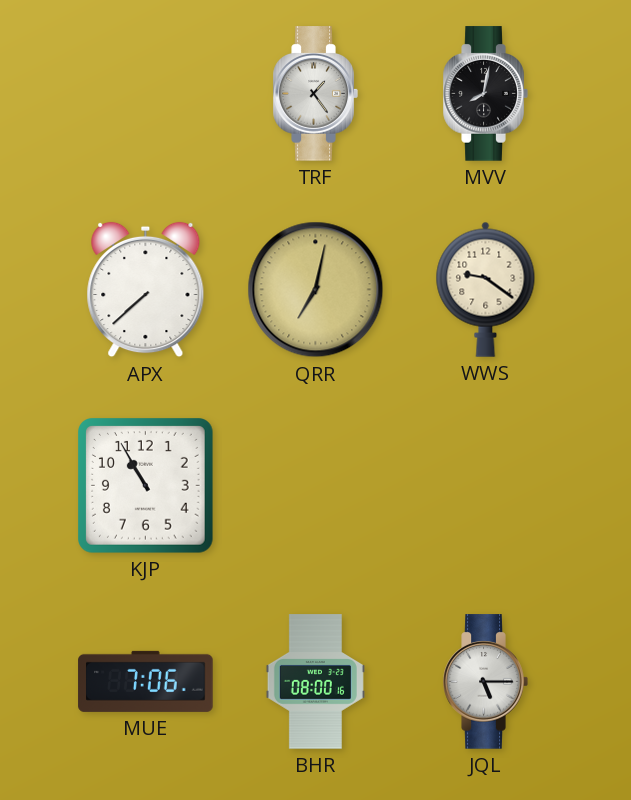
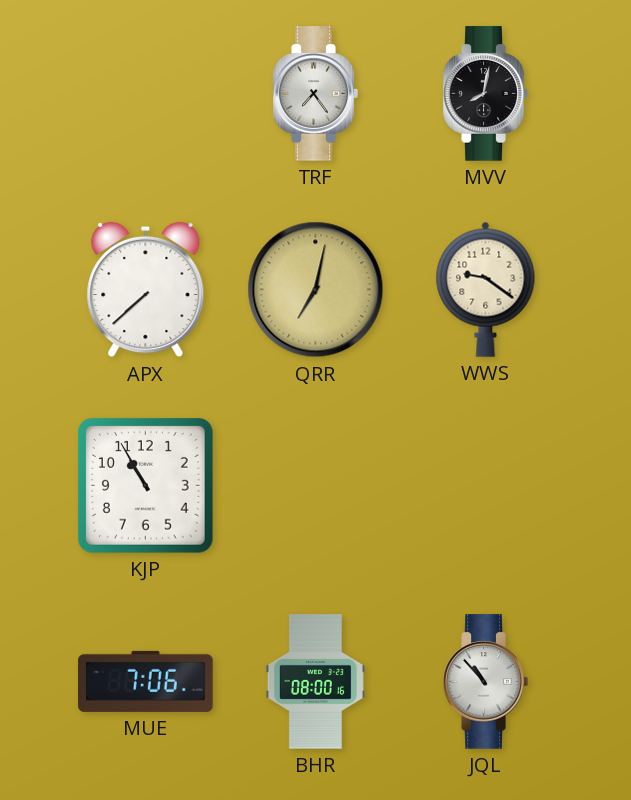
TRF: 1:24 -> 7:24
JQL: 5:15 -> 10:53
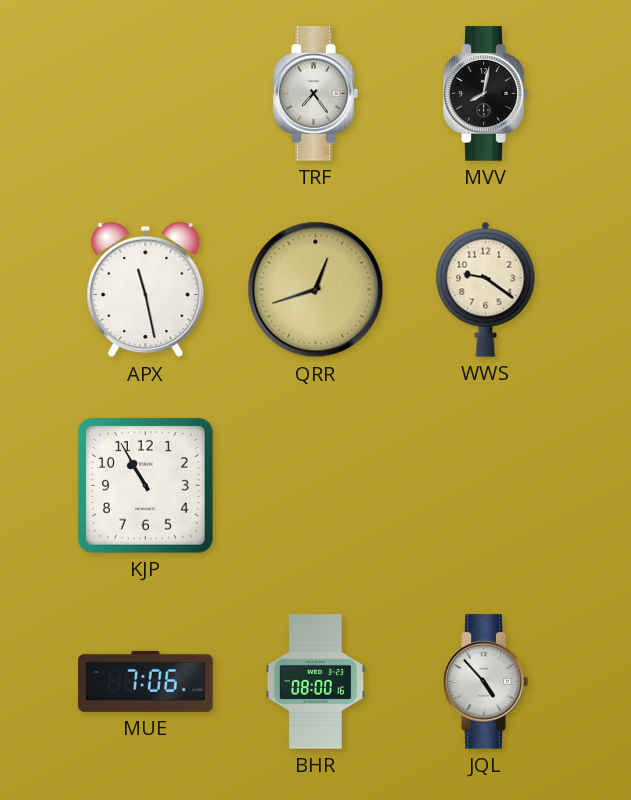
APX: 7:38 -> 11:28
QRR: 7:02 -> 12:42
JQL: 10:53 -> 4:53
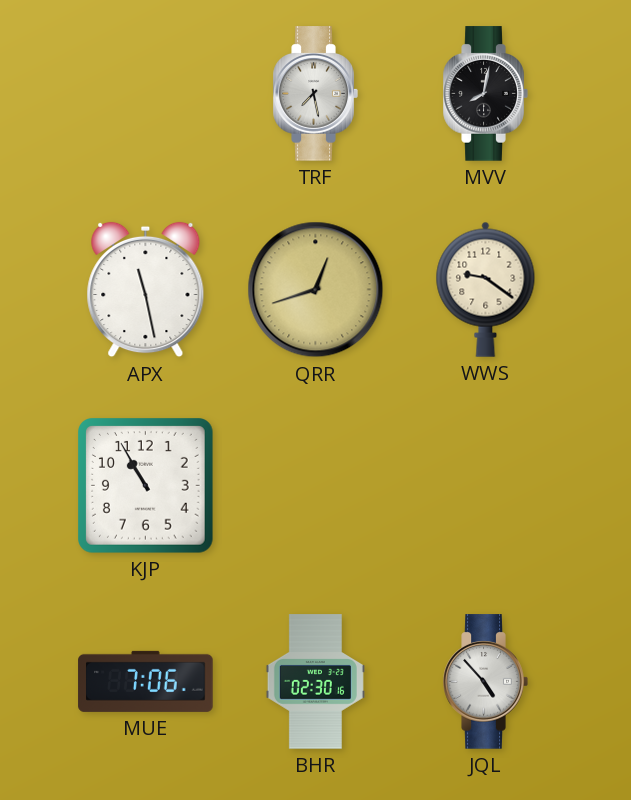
TRF: 7:24 -> 7:28
BHR: 08:00 -> 02:30
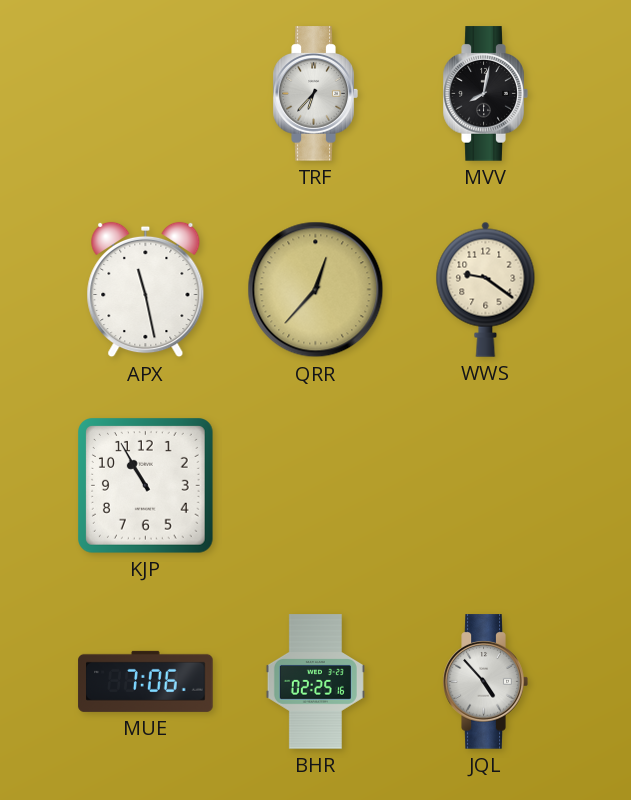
TRF: 7:28 -> 6:37
QRR: 12:42 -> 12:37
BHR: 02:30 -> 02:25
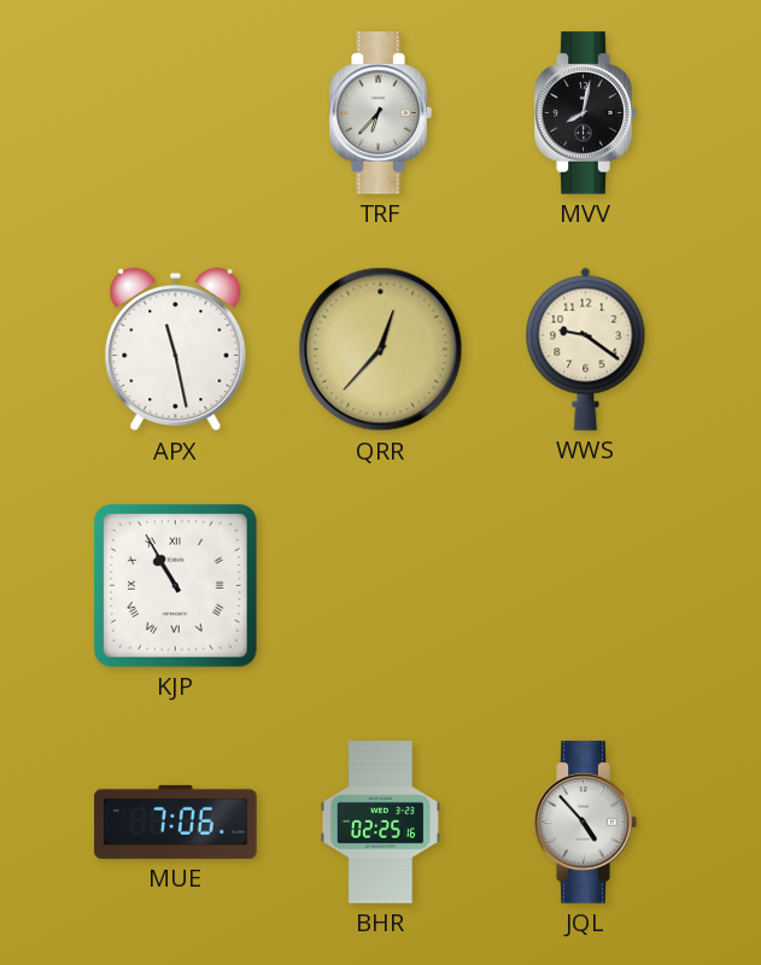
KJP numerals: Arabic -> Roman
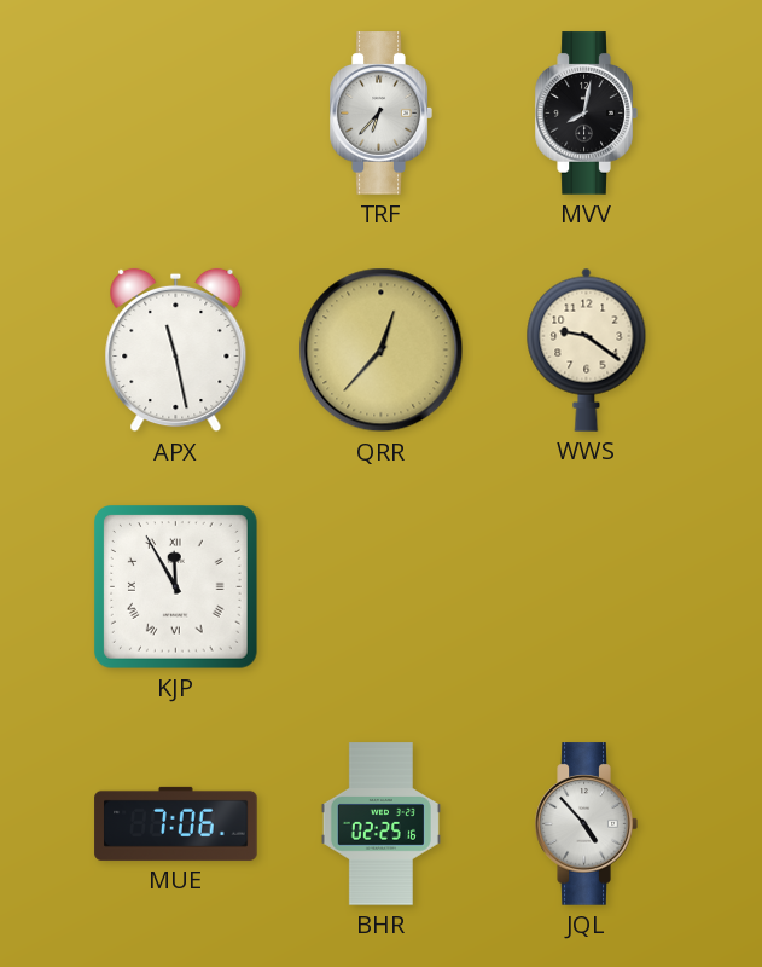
KJP: 10:55 -> 11:55
